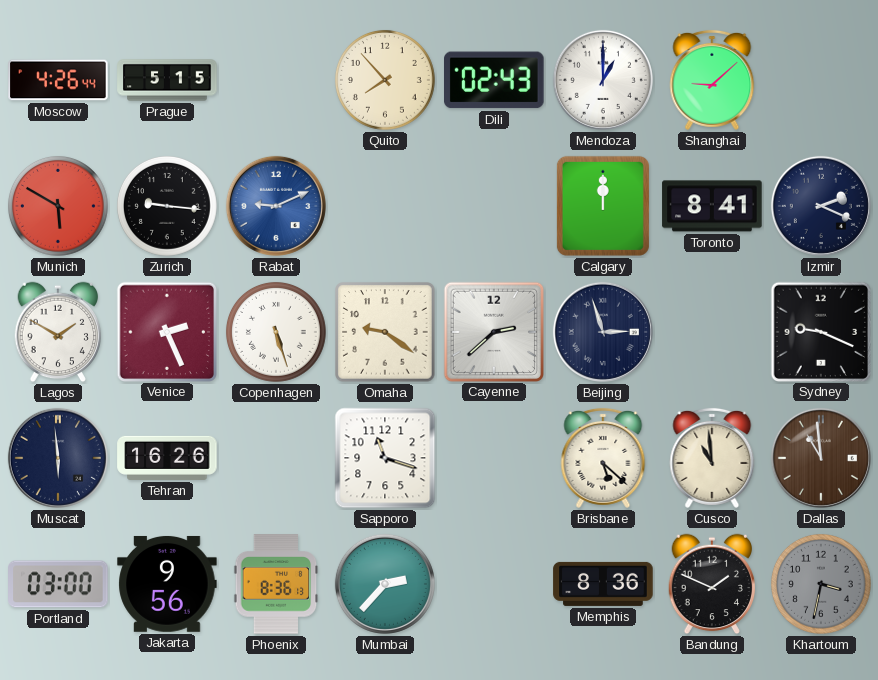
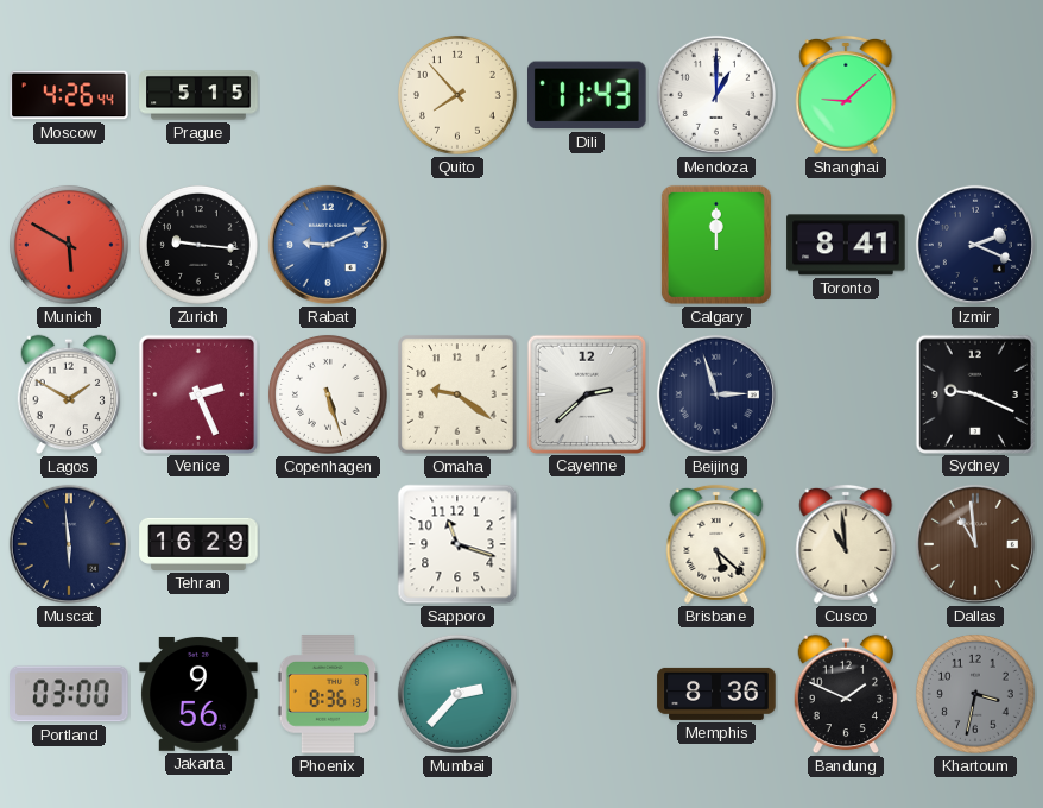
Dili: 02:43 -> 11:43
Tehran: 16:26 -> 16:29
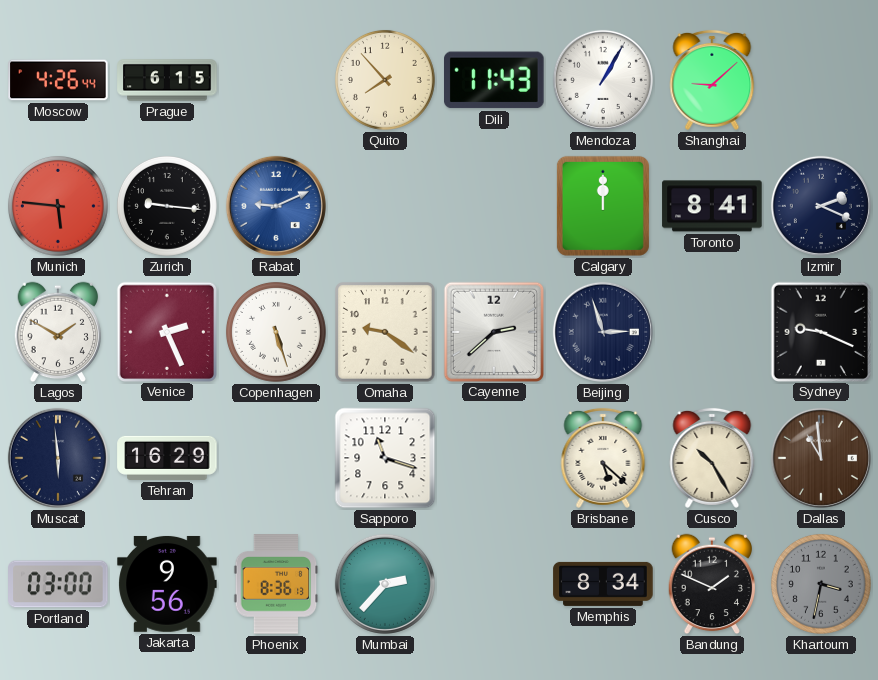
Prague: 5:15 -> 6:15
Mendoza: 1:00 -> 1:05
Munich: 5:50 -> 5:46
Cusco: 10:59 -> 10:25
Memphis: 8:36 -> 8:34
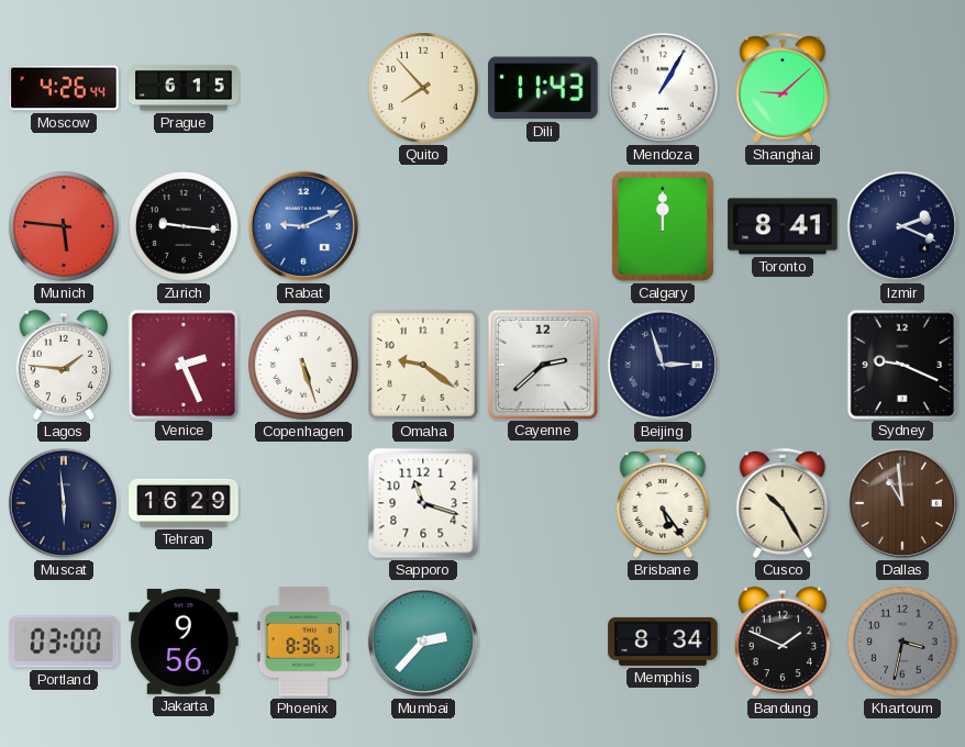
Lagos: 1:50 -> 1:46
Brisbane: 5:22 -> 5:24
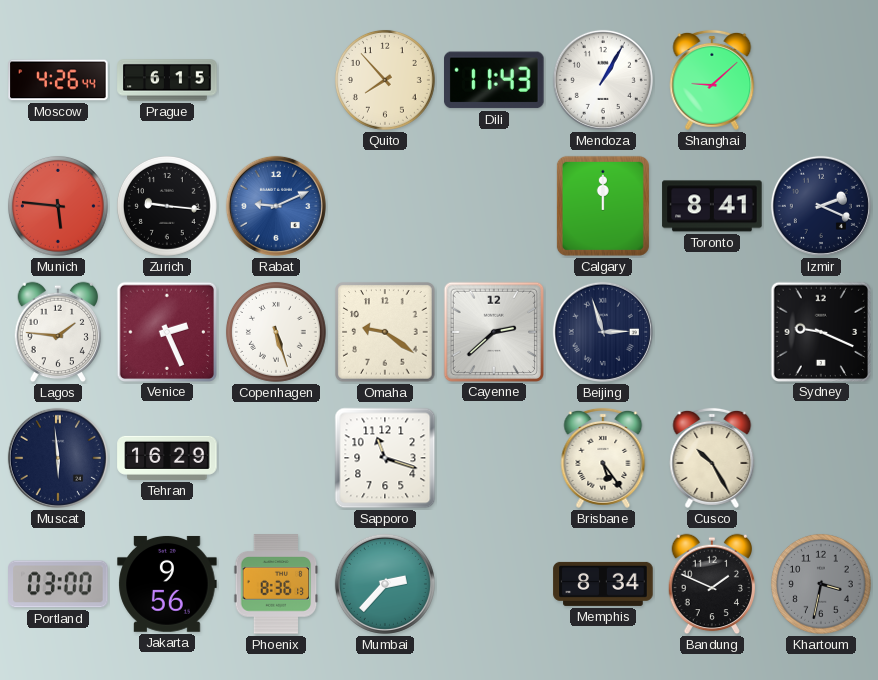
Dallas: 10:59 -> none
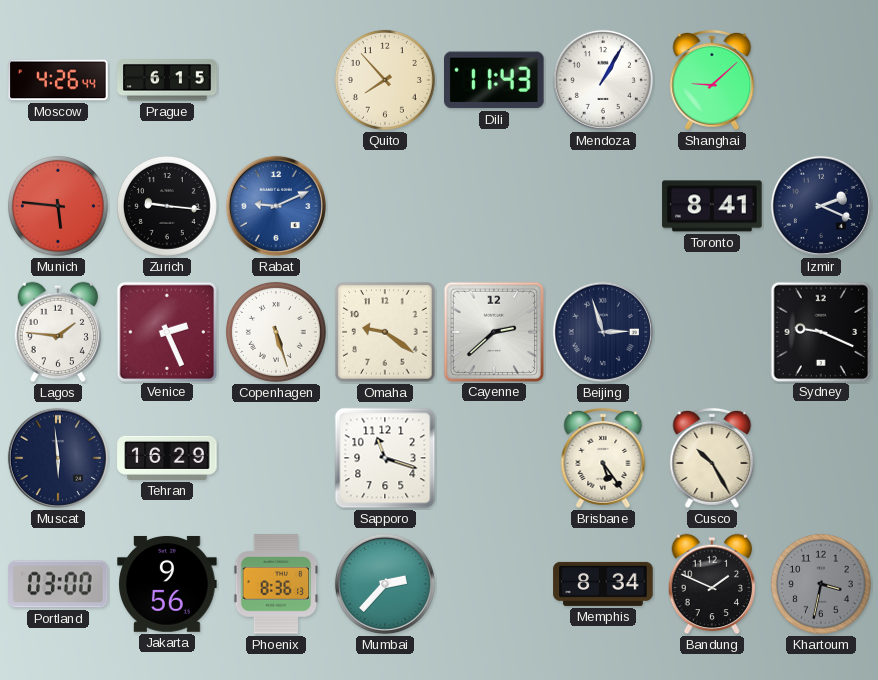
Calgary: 12:00 -> none
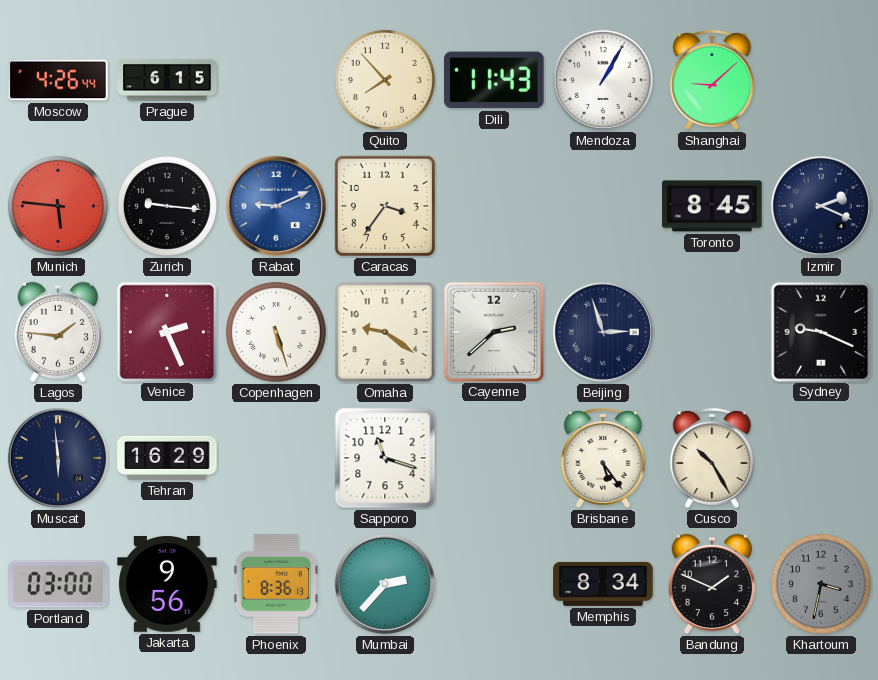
Caracas: none -> 3:36
Toronto: 8:41 -> 8:45
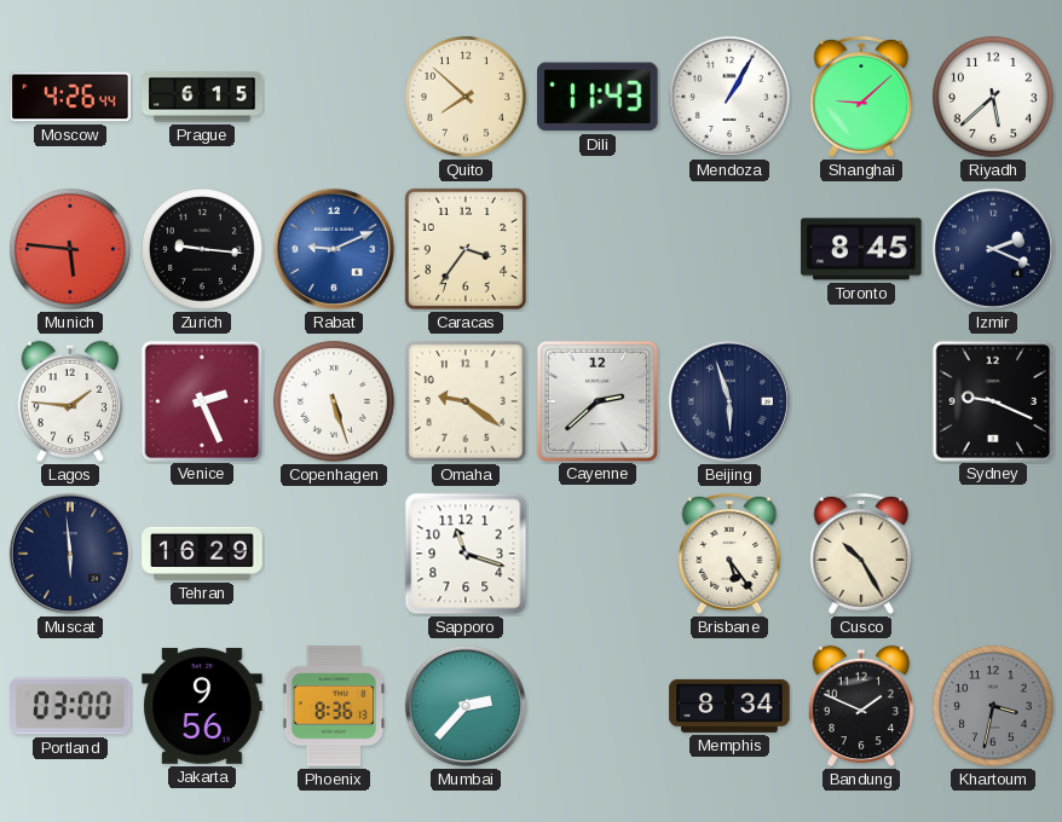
Quito: 7:53 -> 7:52
Riyadh: none -> 5:38
Beijing: 2:57 -> 5:57
